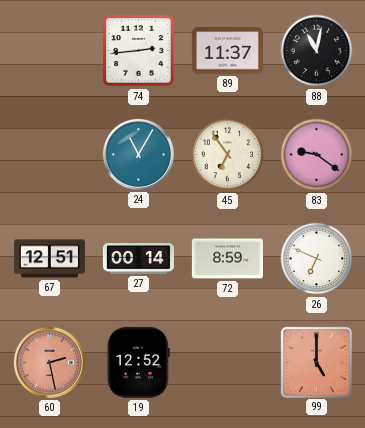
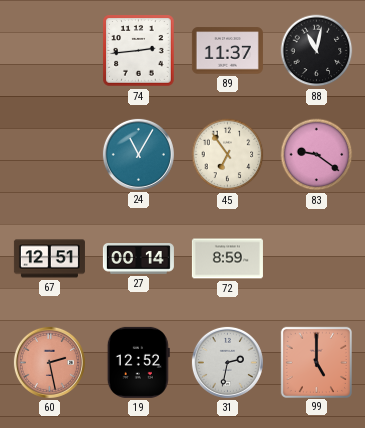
26: 6:49 -> none
31: none -> 2:32
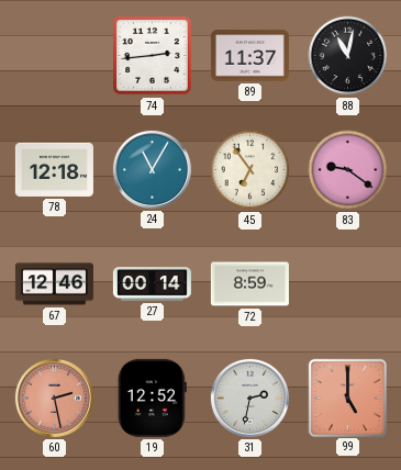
78: none -> 12:18
67: 12:51 -> 12:46
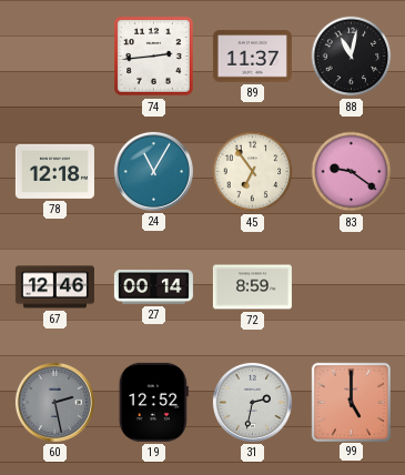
60 dial: salmon -> grey
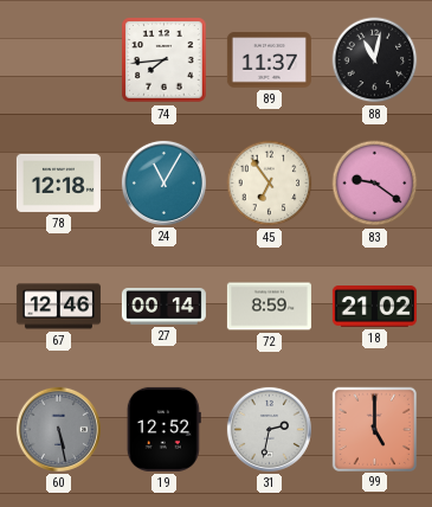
74: 2:44 -> 7:44
18: none -> 21:02
60: 2:28 -> 5:28
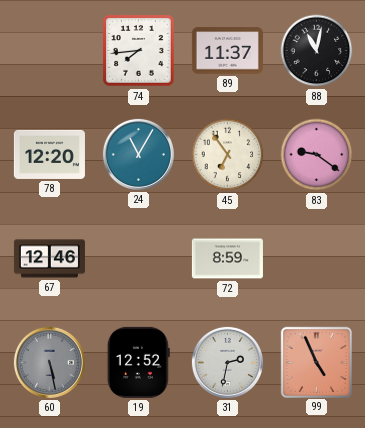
78: 12:18 -> 12:20
27: 00:14 -> none
18: 21:02 -> none
99: 5:00 -> 4:56
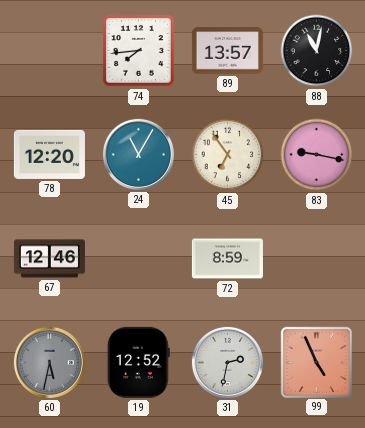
89: 11:37 -> 13:57
83: 9:21 -> 9:17
60: 5:28 -> 5:32
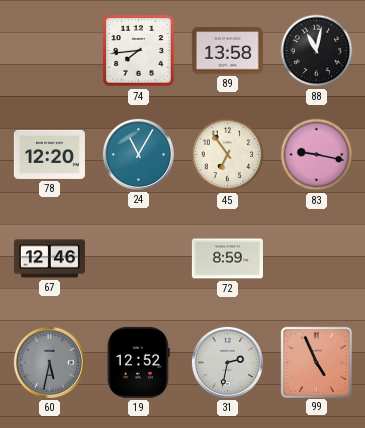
89: 13:57 -> 13:58
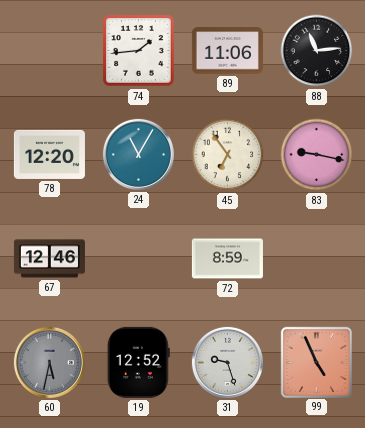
74: 7:44 -> 1:44
89: 13:58 -> 11:06
88: 11:02 -> 11:14
31: 2:32 -> 9:27
